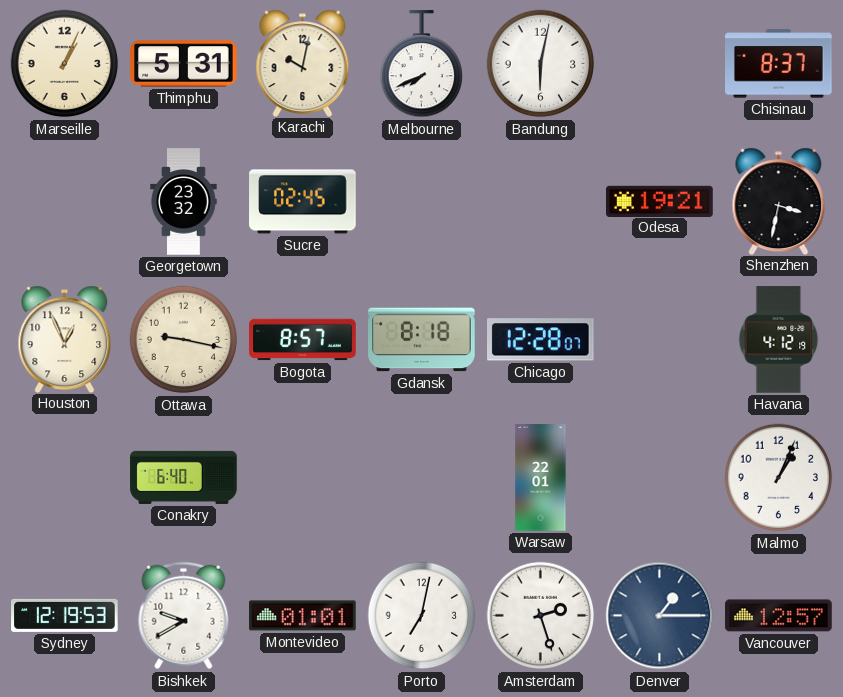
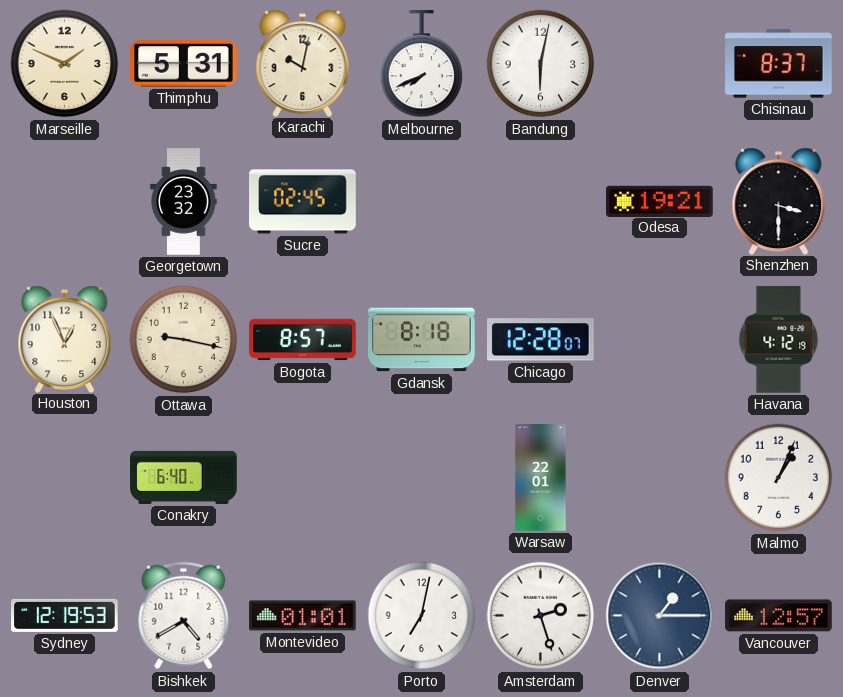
Marseille: 1:04 -> 1:49
Shenzhen: 3:32 -> 3:30
Bishkek: 9:40 -> 4:40
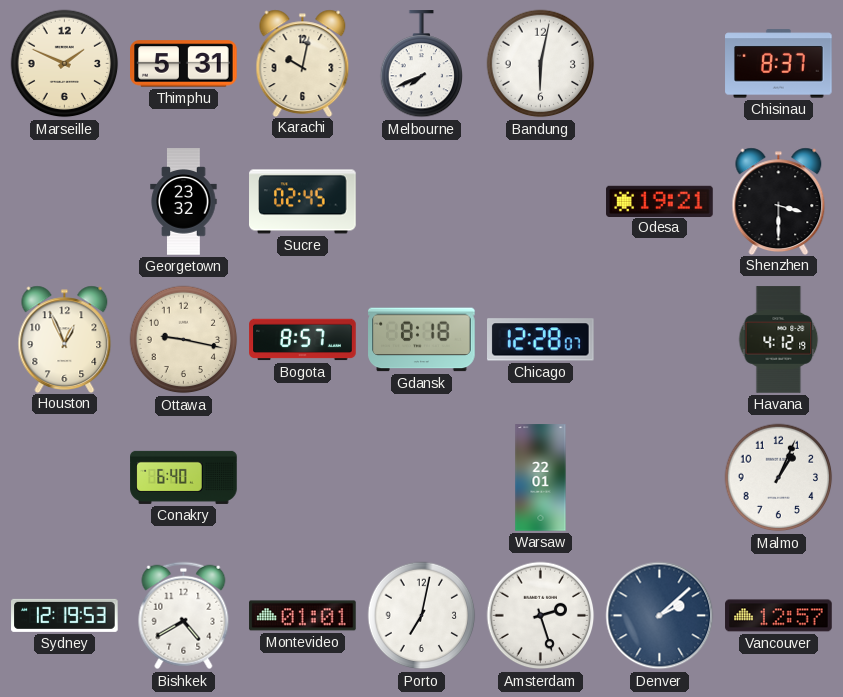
Denver: 1:15 -> 2:08
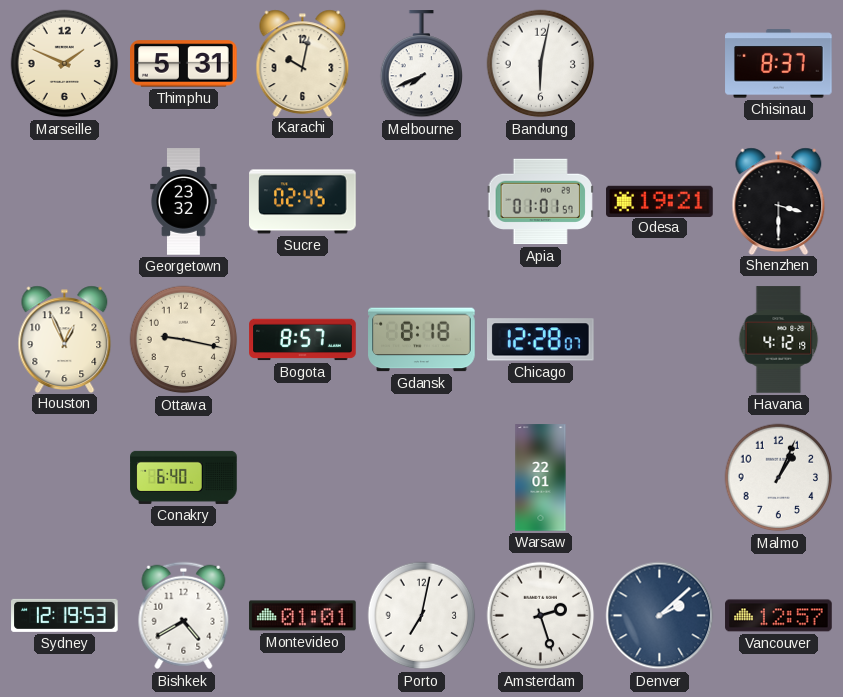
Apia: none -> 01:01
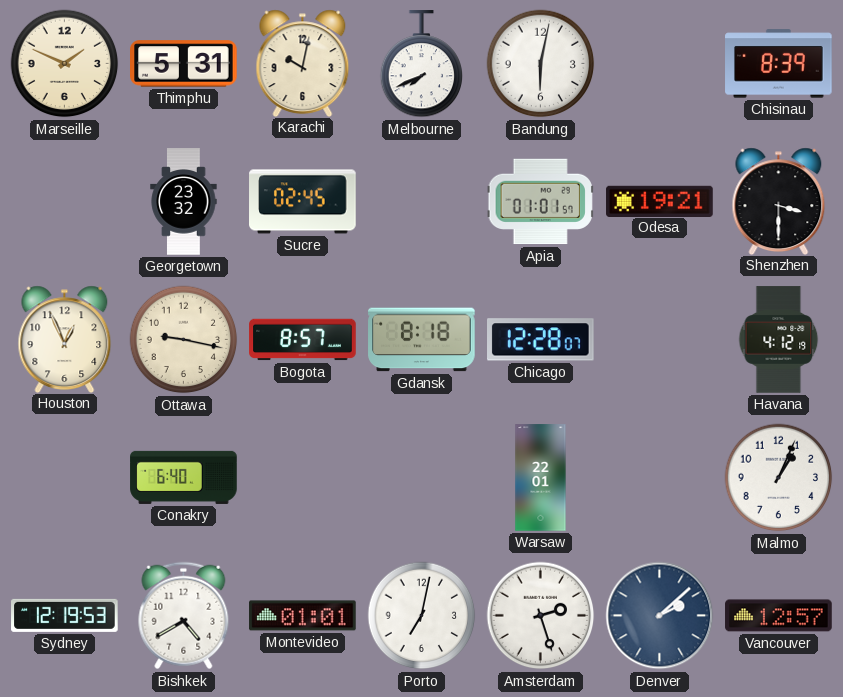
Chisinau: 8:37 -> 8:39
